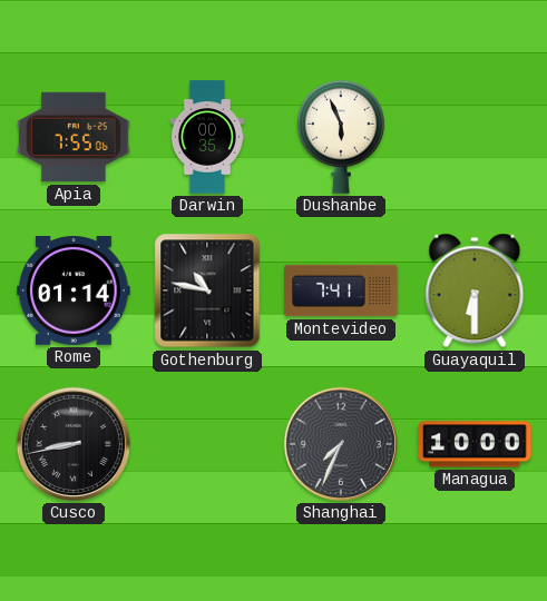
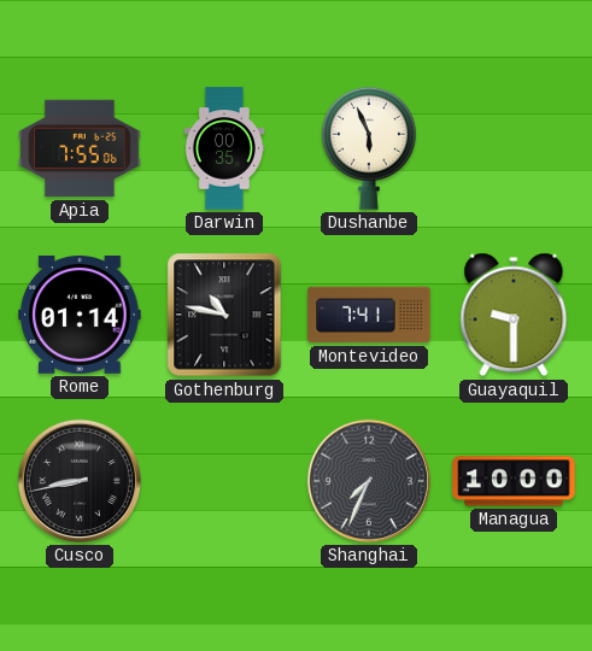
Guayaquil: 6:30 -> 9:30
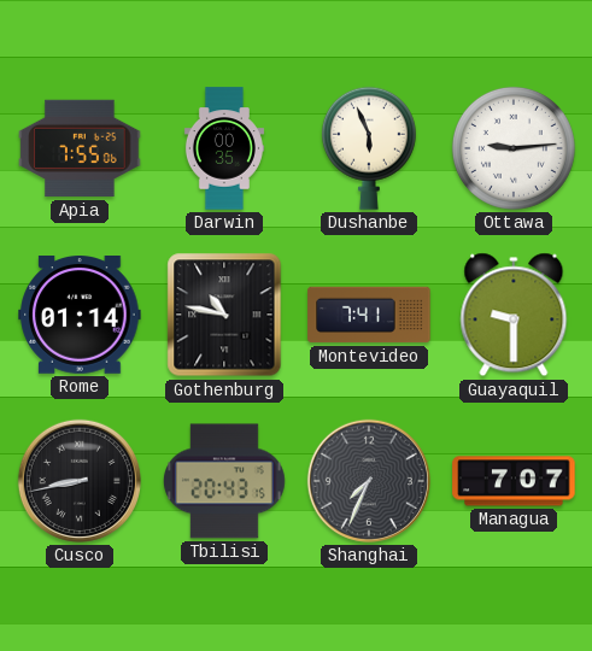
Ottawa: none -> 9:14
Tbilisi: none -> 20:43
Managua: 10:00 -> 7:07
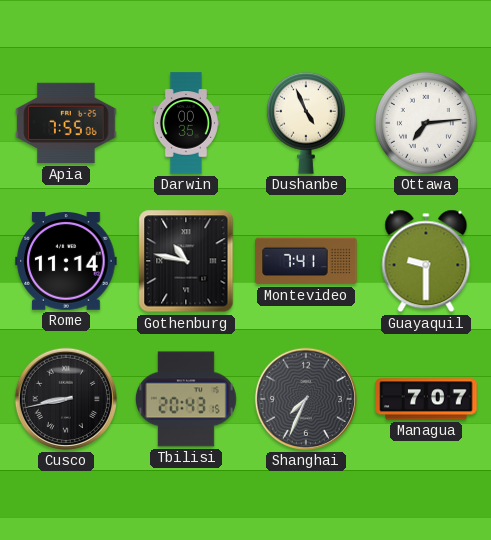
Dushanbe: 5:56 -> 4:56
Ottawa: 9:14 -> 7:14
Rome: 01:14 -> 11:14
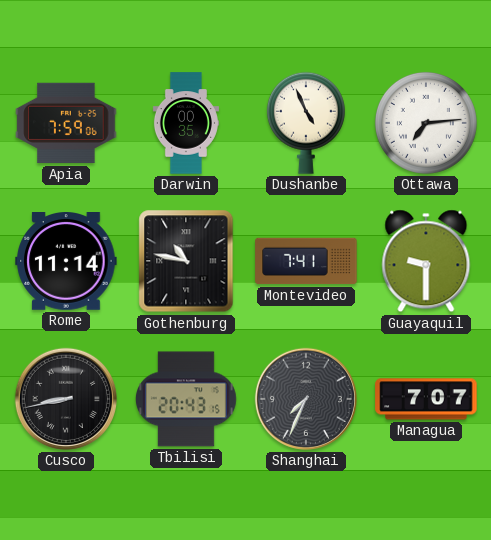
Apia: 7:55 -> 7:59
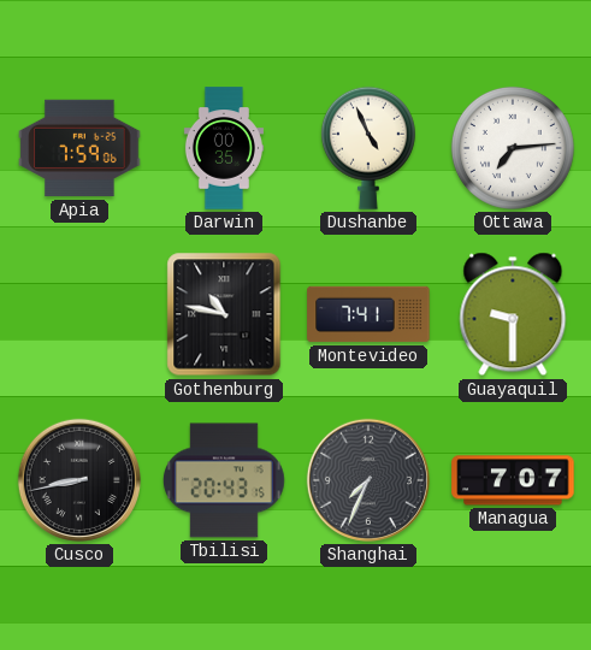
Rome: 11:14 -> none
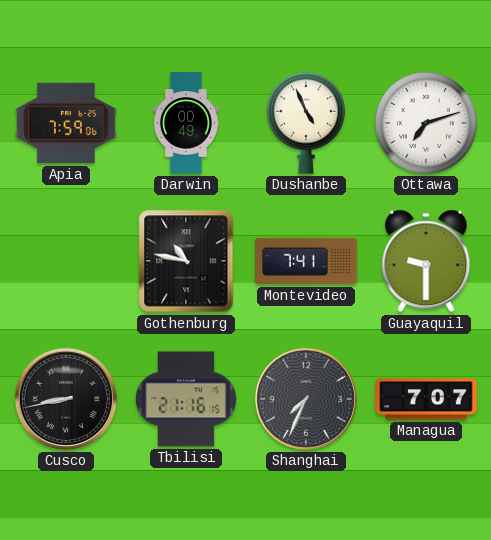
Darwin: 00:35 -> 00:49
Ottawa: 7:14 -> 7:12
Tbilisi: 20:43 -> 21:16
